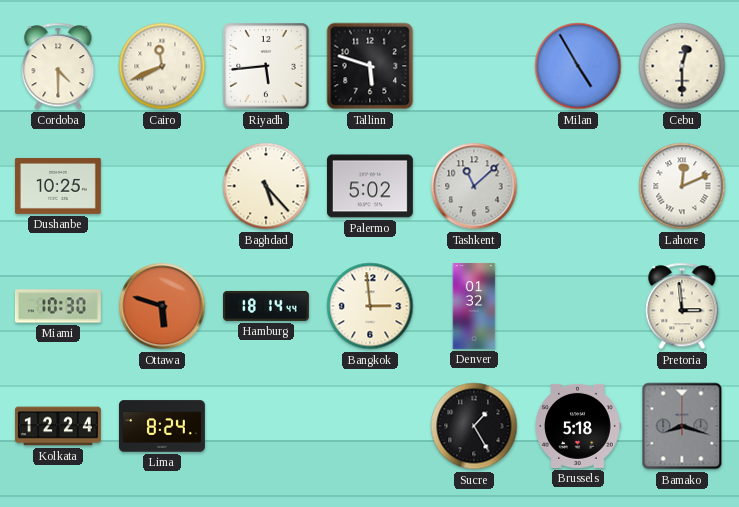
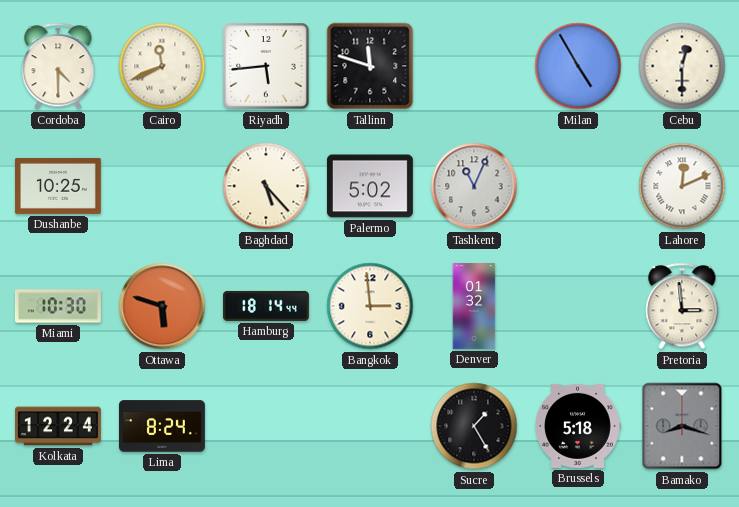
Tallinn: 5:48 -> 11:48
Tashkent: 11:08 -> 11:04
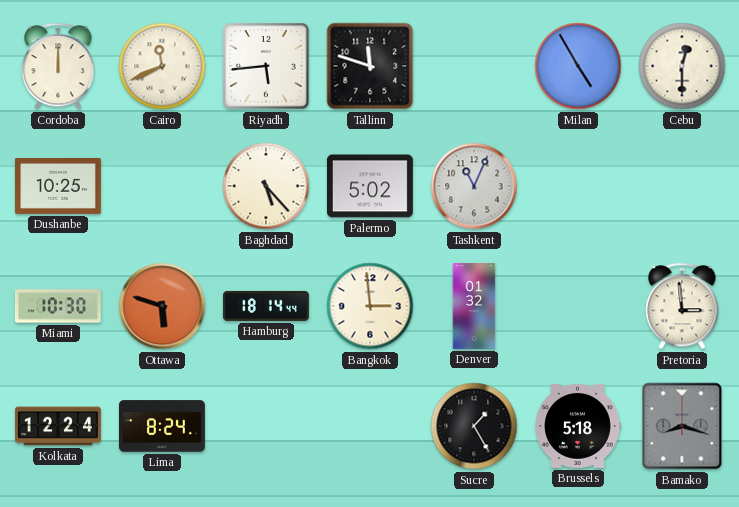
Cordoba: 4:30 -> 12:00
Lahore: 12:11 -> none
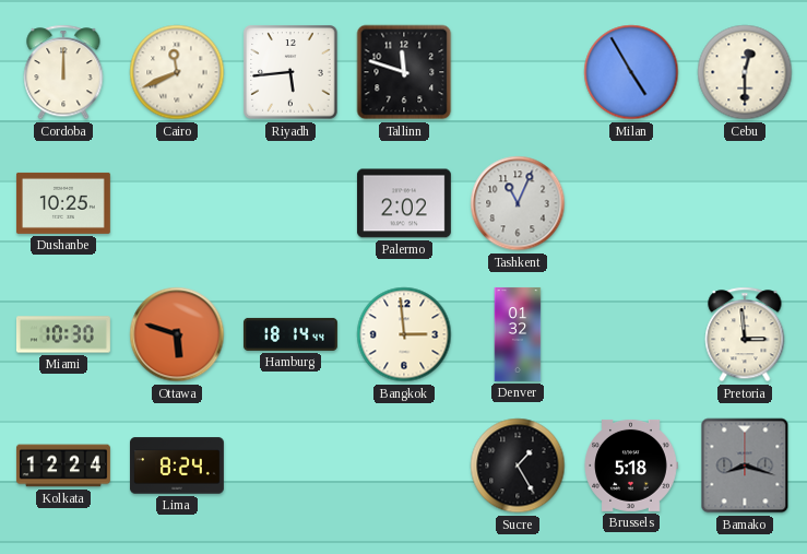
Baghdad: 5:23 -> none
Palermo: 5:02 -> 2:02
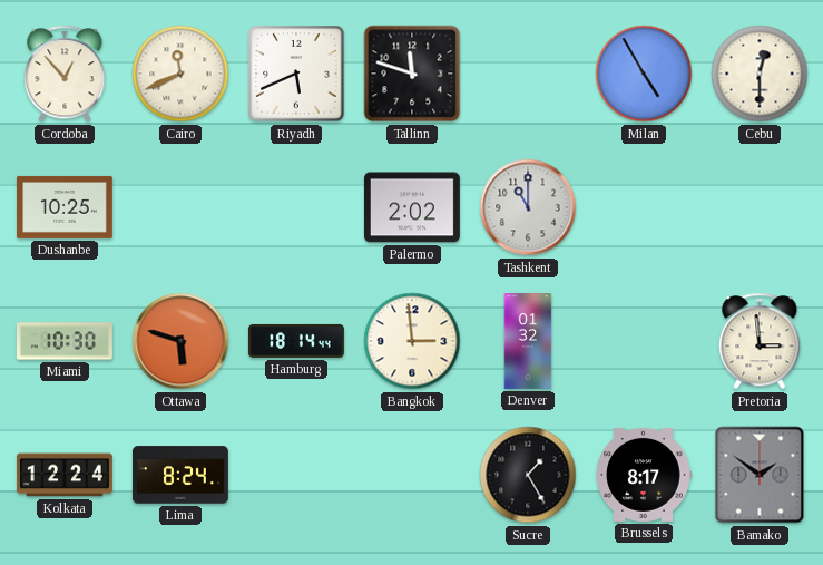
Cordoba: 12:00 -> 12:53
Riyadh: 5:44 -> 5:41
Tashkent: 11:04 -> 11:00
Brussels: 5:18 -> 8:17
Bamako: 8:18 -> 1:51
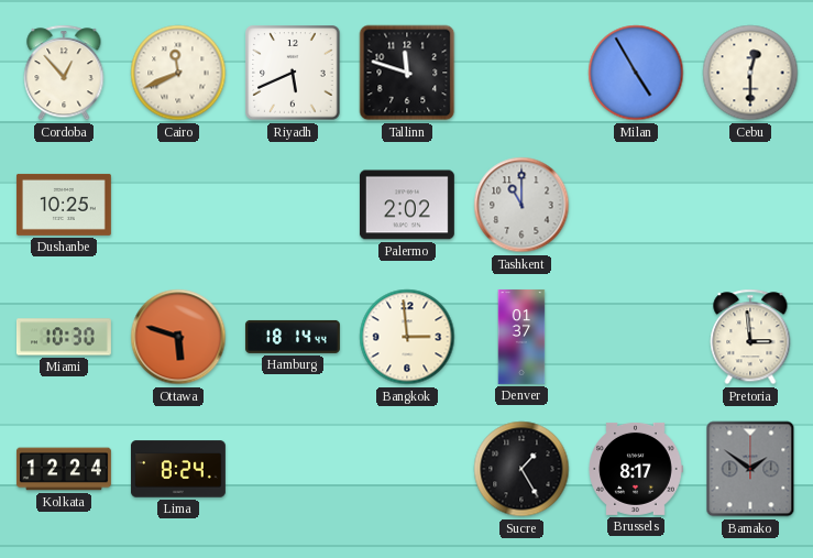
Denver: 01:32 -> 01:37
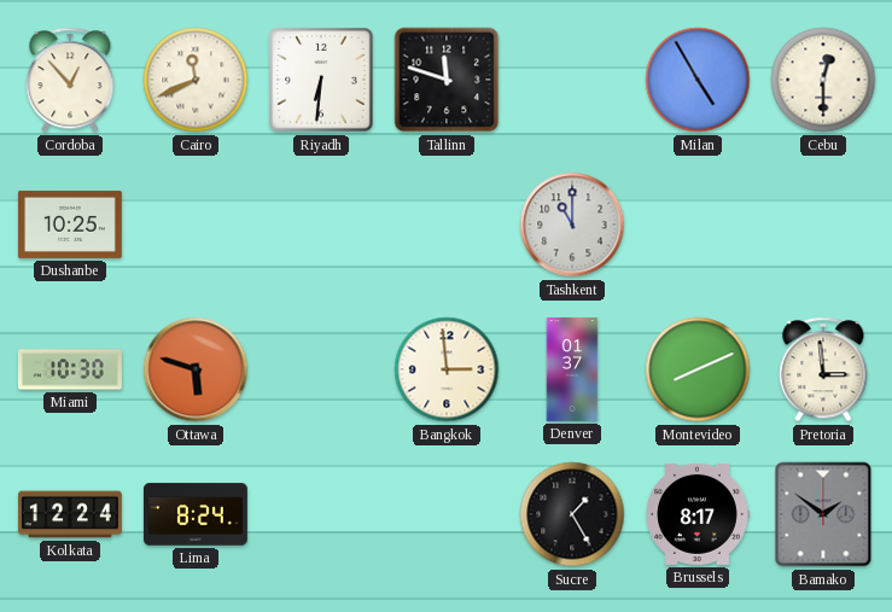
Riyadh: 5:41 -> 6:31
Palermo: 2:02 -> none
Hamburg: 18:14 -> none
Montevideo: none -> 8:11
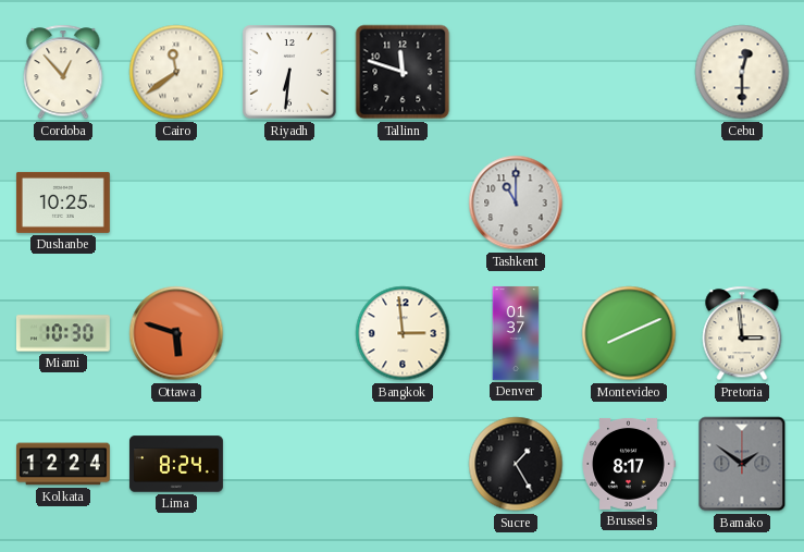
Cairo: 11:41 -> 11:39
Milan: 4:55 -> none
